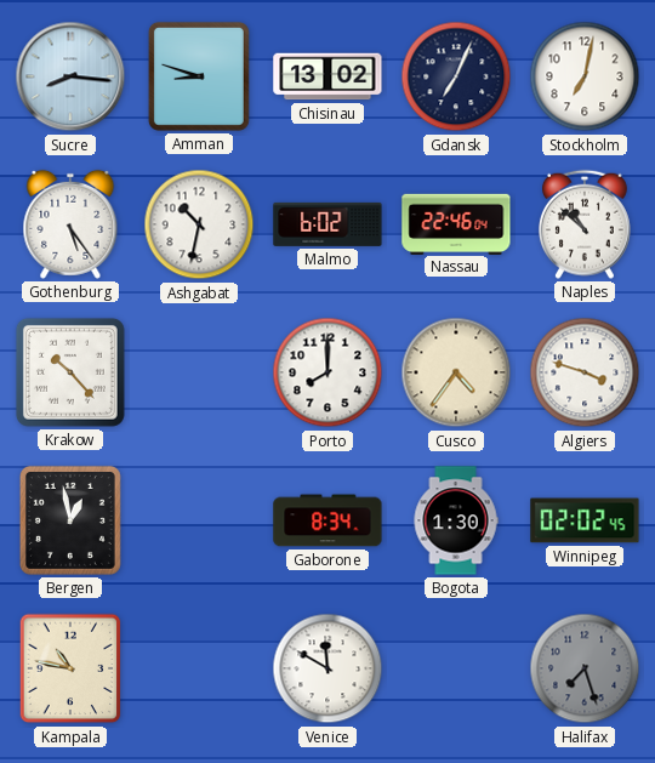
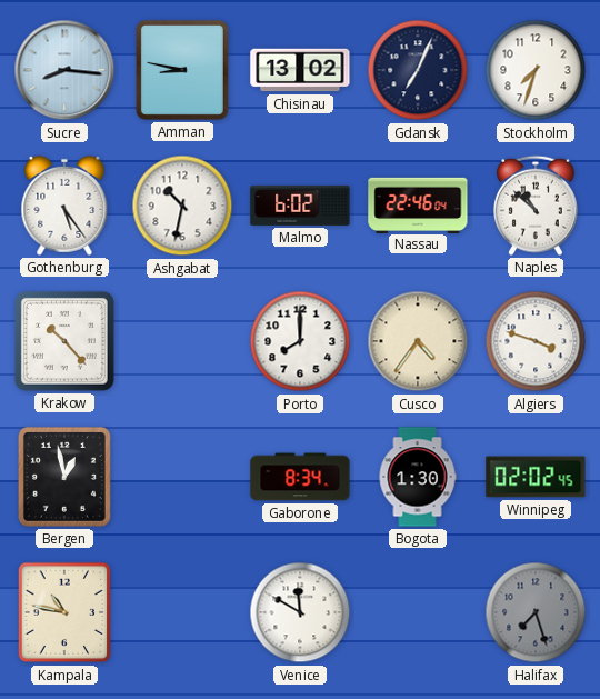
Amman: 8:48 -> 8:47
Stockholm: 7:02 -> 7:33
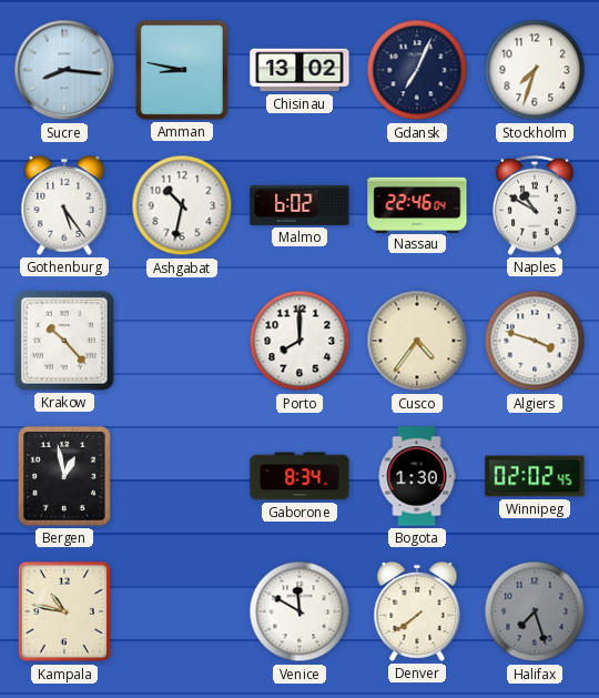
Naples: 10:52 -> 10:50
Denver: none -> 7:39
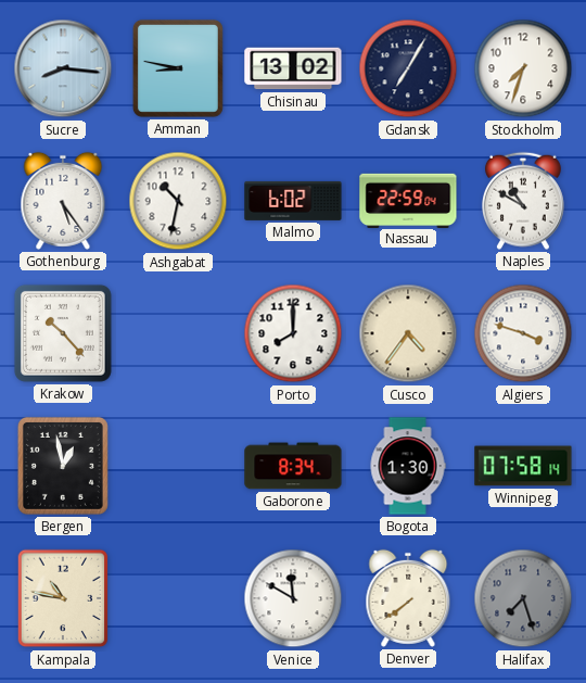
Gdansk: 7:04 -> 7:05
Nassau: 22:46 -> 22:59
Winnipeg: 02:02 -> 07:58
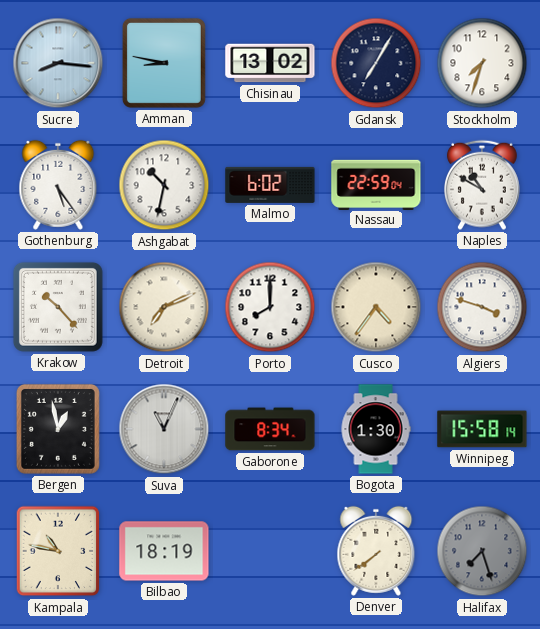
Detroit: none -> 7:11
Suva: none -> 11:04
Winnipeg: 07:58 -> 15:58
Bilbao: none -> 18:19
Venice: 11:50 -> none
